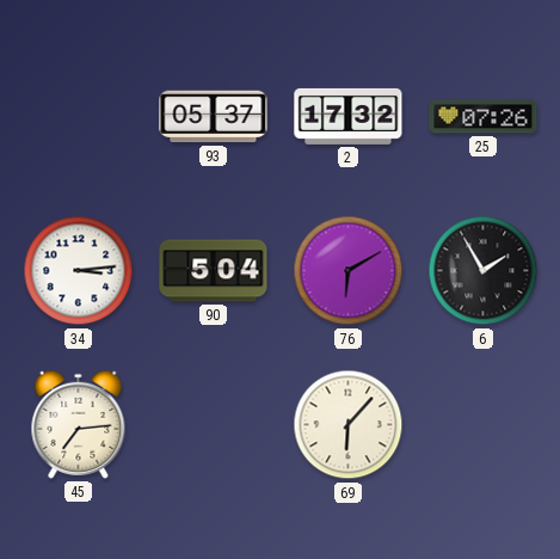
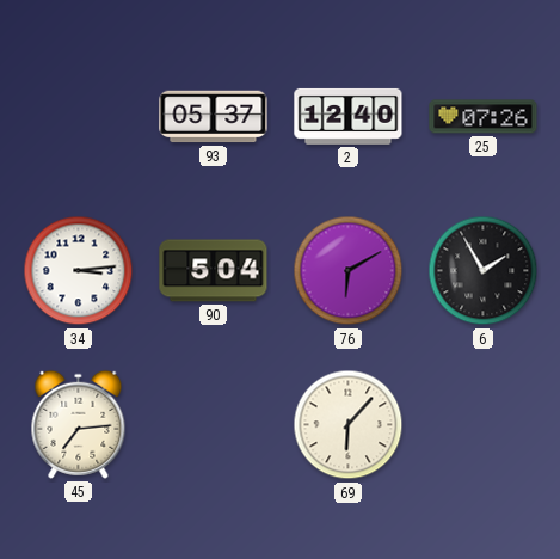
2: 17:32 -> 12:40
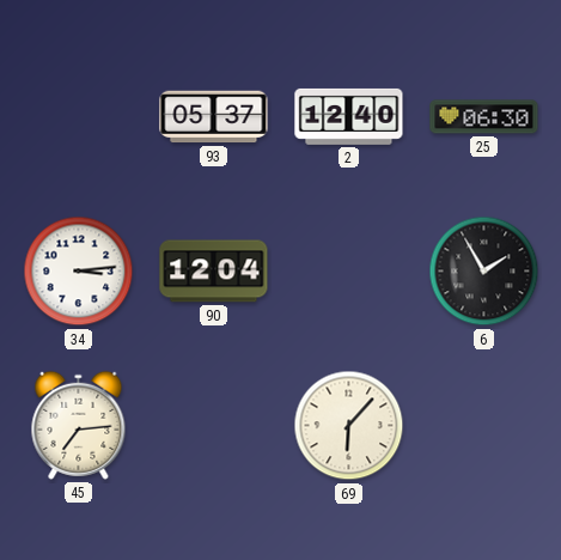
25: 07:26 -> 06:30
90: 5:04 -> 12:04
76: 6:10 -> none
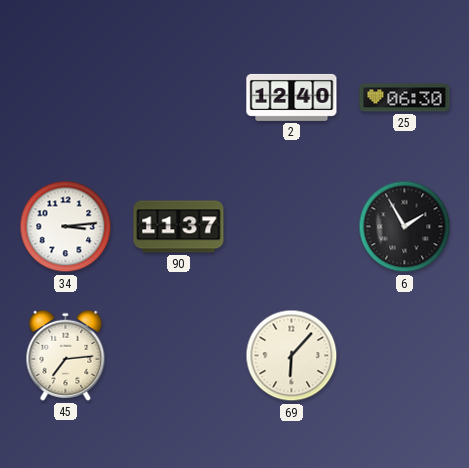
93: 05:37 -> none
90: 12:04 -> 11:37
